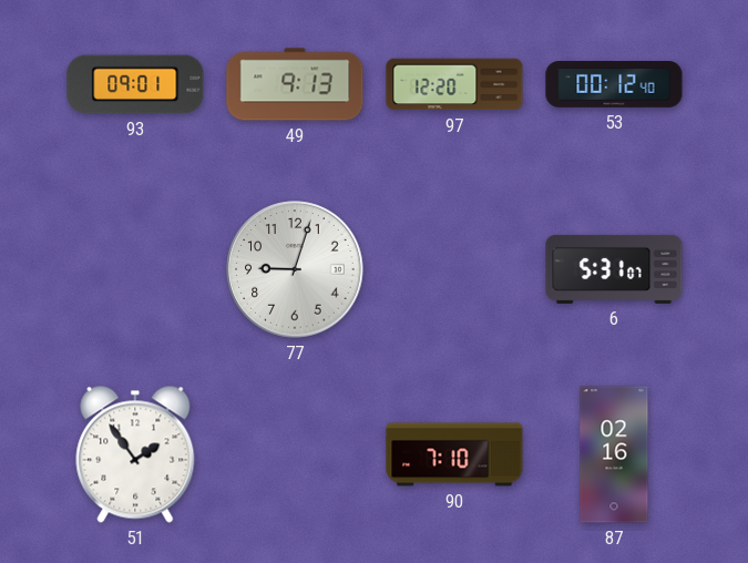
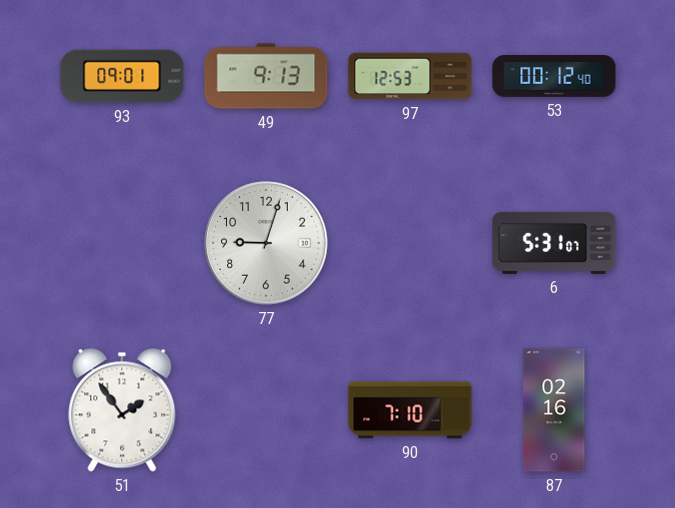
97: 12:20 -> 12:53
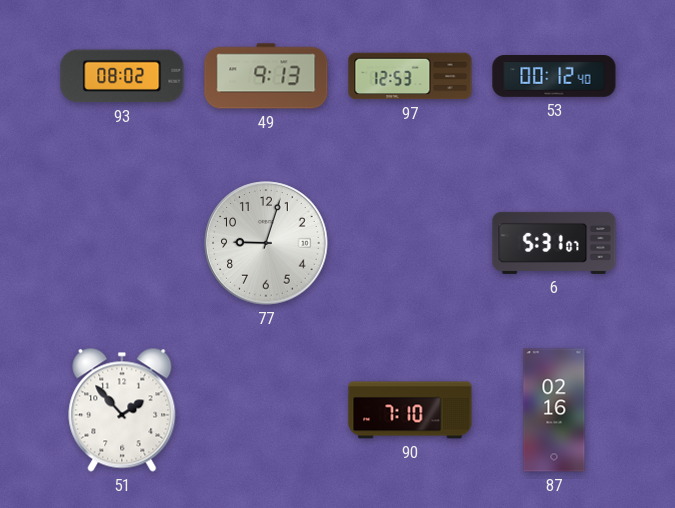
93: 09:01 -> 08:02
51: 1:54 -> 1:53
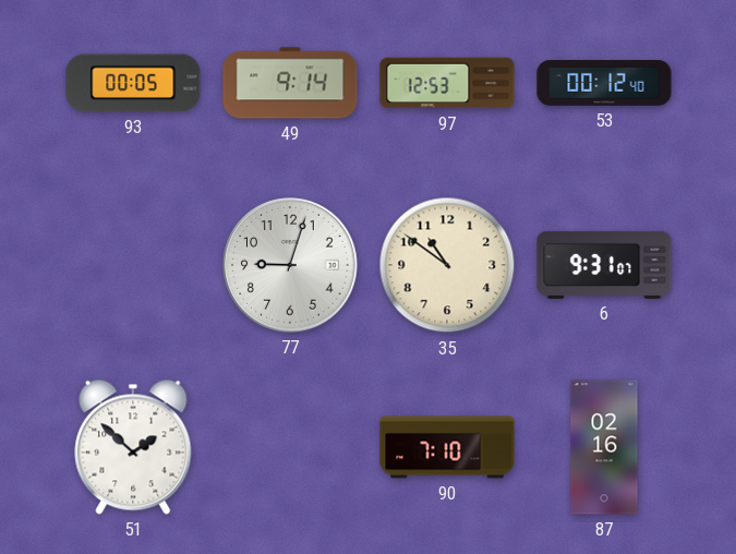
93: 08:02 -> 00:05
49: 9:13 -> 9:14
35: none -> 10:51
6: 5:31 -> 9:31
51: 1:53 -> 1:52
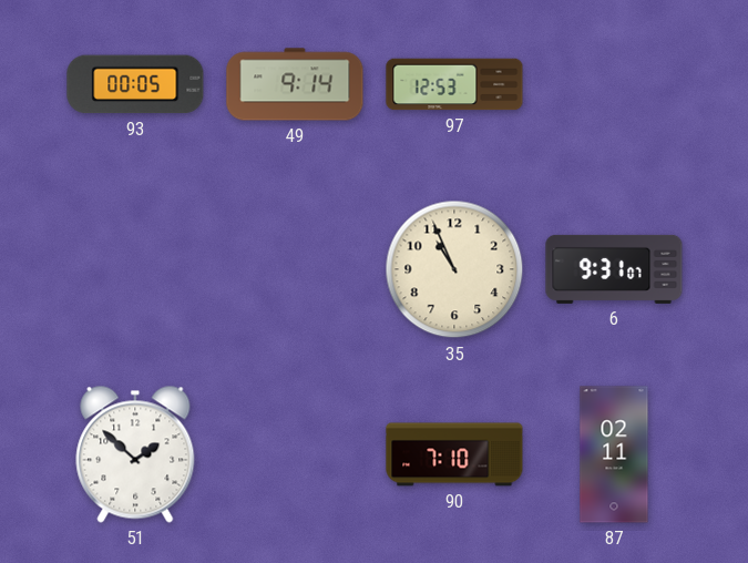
53: 00:12 -> none
77: 9:03 -> none
35: 10:51 -> 10:56
87: 02:16 -> 02:11
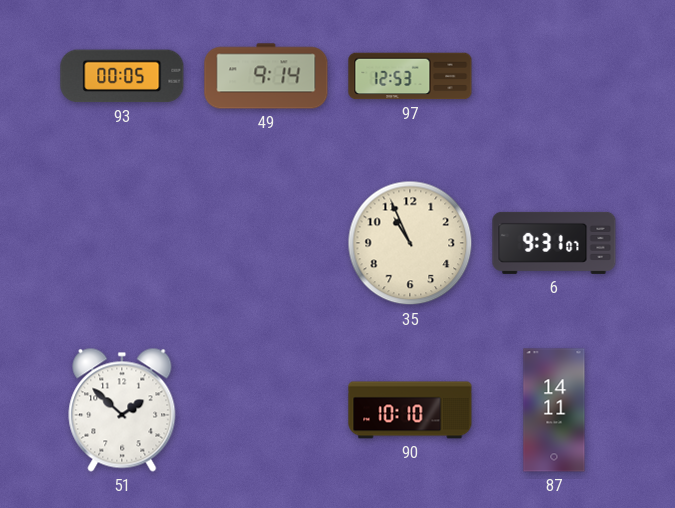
90: 7:10 -> 10:10
87: 02:11 -> 14:11
